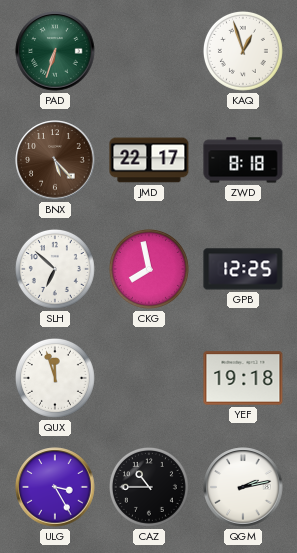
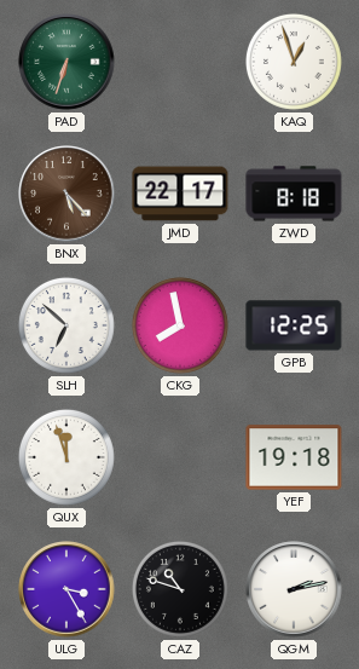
CAZ: 10:45 -> 10:48
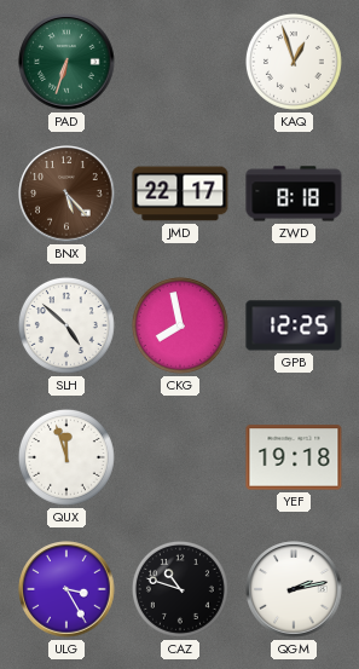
SLH: 6:52 -> 4:52
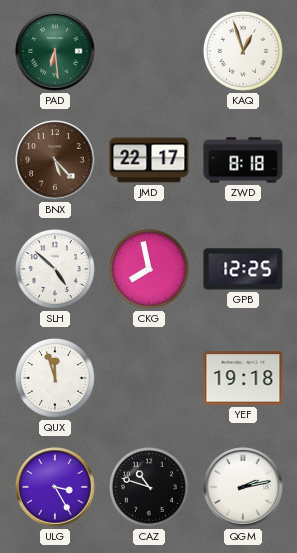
PAD: 6:33 -> 6:29
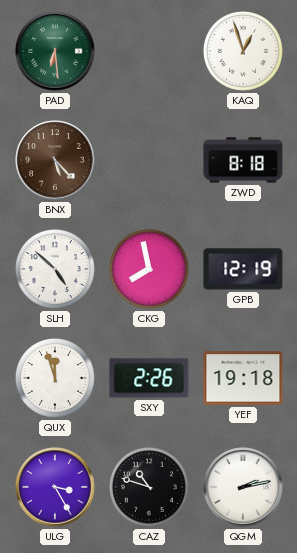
JMD: 22:17 -> none
GPB: 12:25 -> 12:19
SXY: none -> 2:26
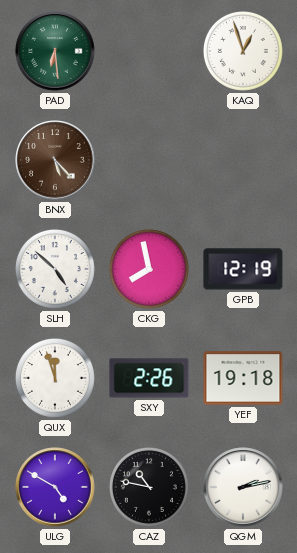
ZWD: 8:18 -> none
ULG: 3:25 -> 4:50
CAZ: 10:48 -> 10:47
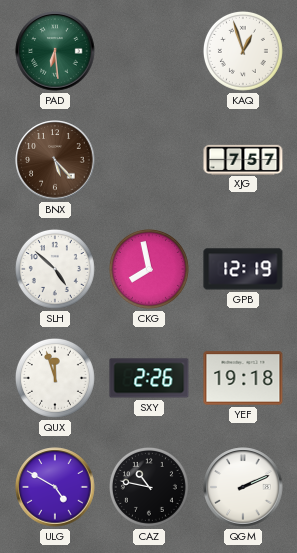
XJG: none -> 7:57
QGM: 2:13 -> 2:11
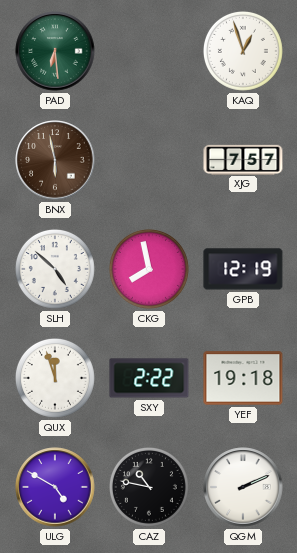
BNX: 5:23 -> 5:58
SXY: 2:26 -> 2:22
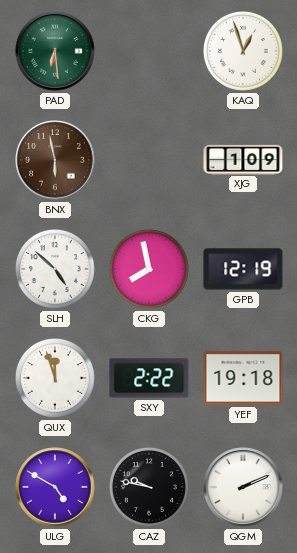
XJG: 7:57 -> 1:09
CAZ: 10:47 -> 9:47
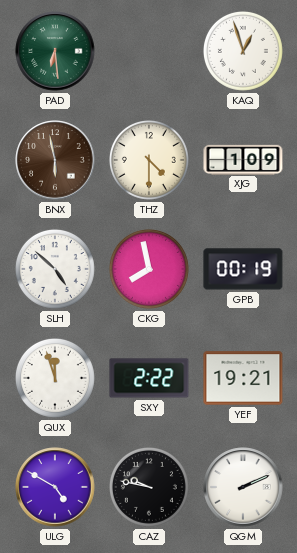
THZ: none -> 4:30
GPB: 12:19 -> 00:19
YEF: 19:18 -> 19:21
